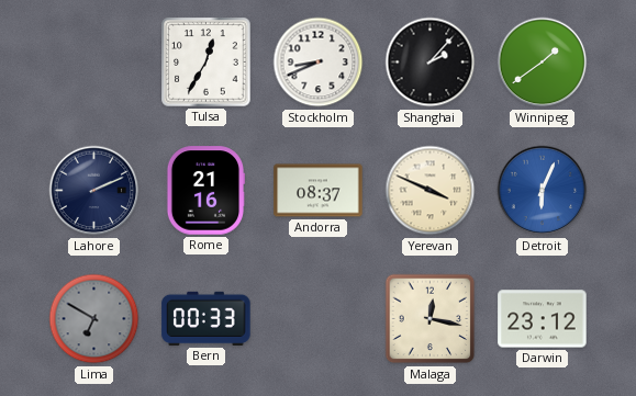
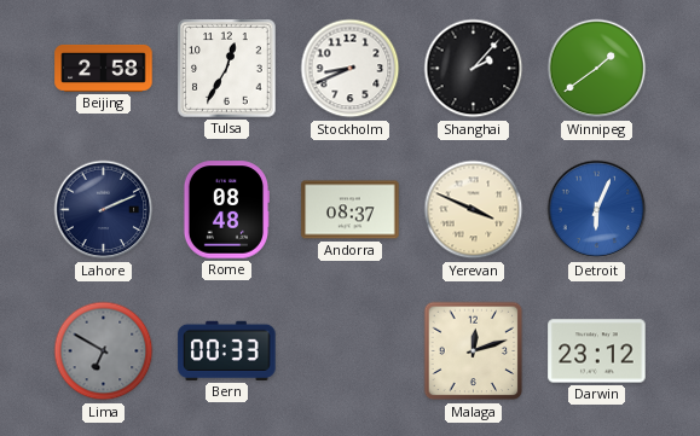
Beijing: none -> 2:58
Rome: 21:16 -> 08:48
Malaga: 12:17 -> 12:12
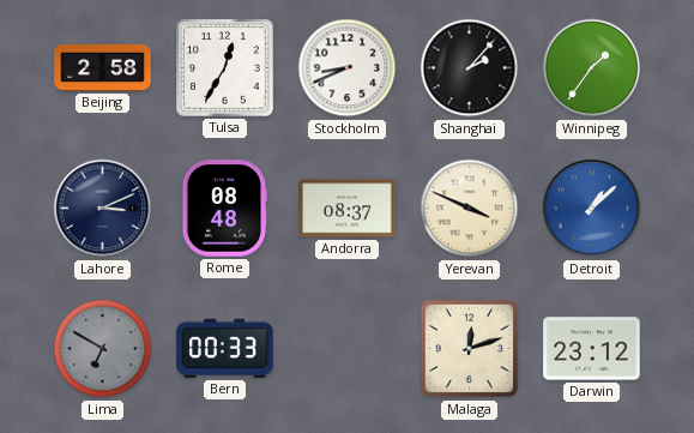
Winnipeg: 1:39 -> 1:36
Lahore: 2:11 -> 3:11
Detroit: 6:04 -> 1:08
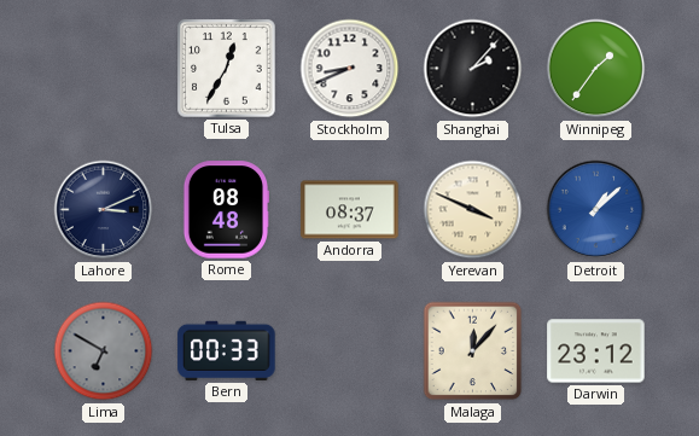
Beijing: 2:58 -> none
Malaga: 12:12 -> 12:07
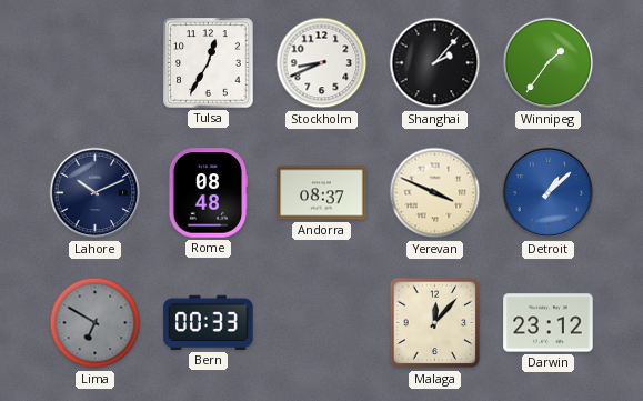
Lahore: 3:11 -> 10:11
